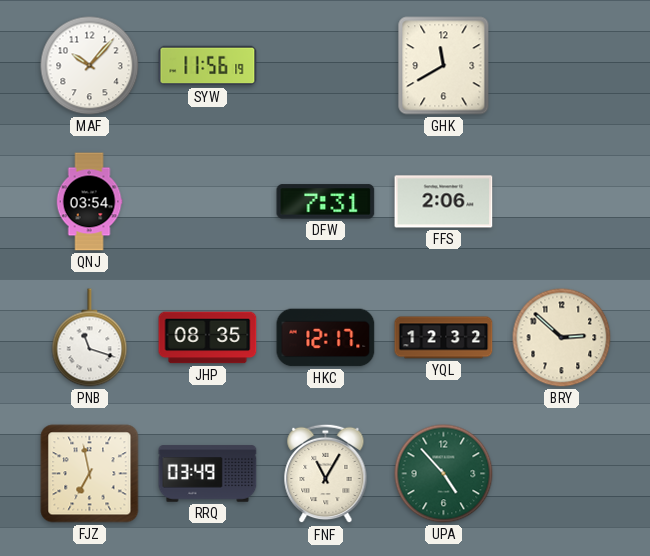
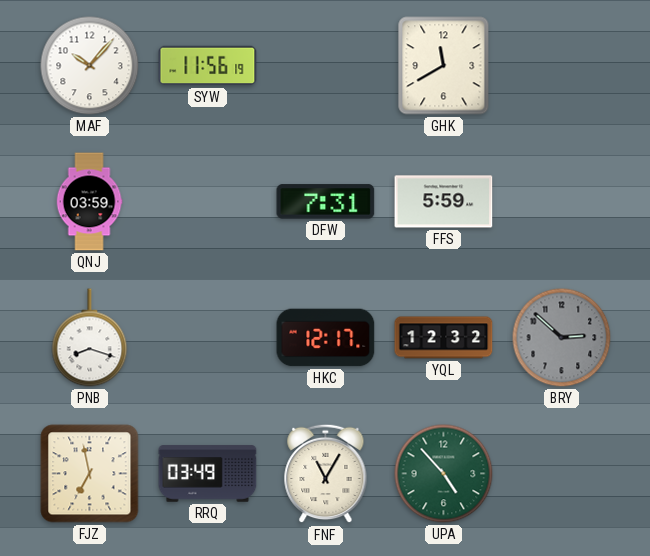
QNJ: 03:54 -> 03:59
FFS: 2:06 -> 5:59
PNB: 11:18 -> 8:18
JHP: 08:35 -> none
BRY dial: cream -> grey
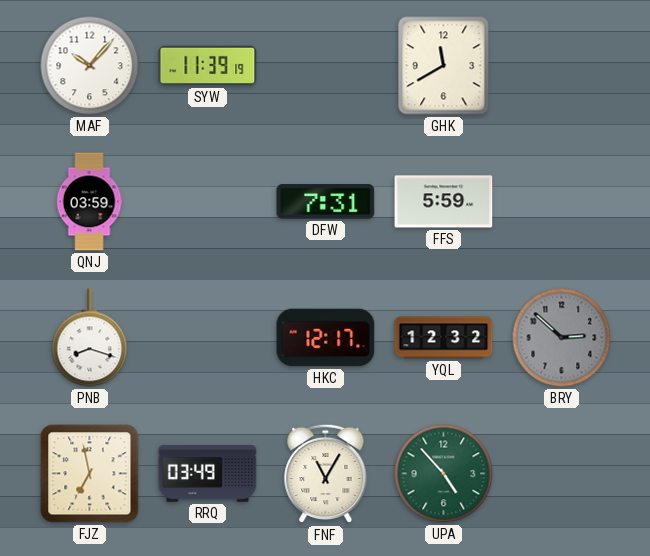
SYW: 11:56 -> 11:39
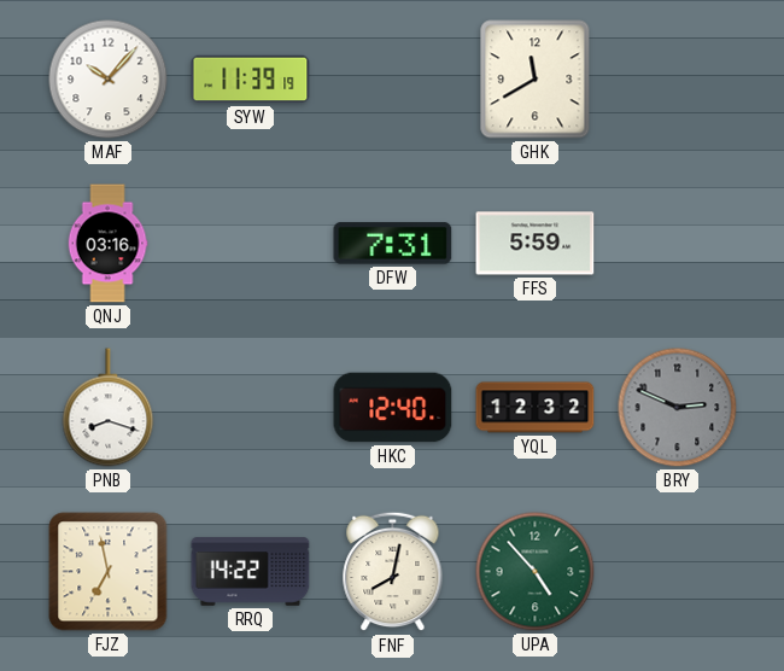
QNJ: 03:59 -> 03:16
HKC: 12:17 -> 12:40
BRY: 2:52 -> 2:49
RRQ: 03:49 -> 14:22
FNF: 11:05 -> 8:02
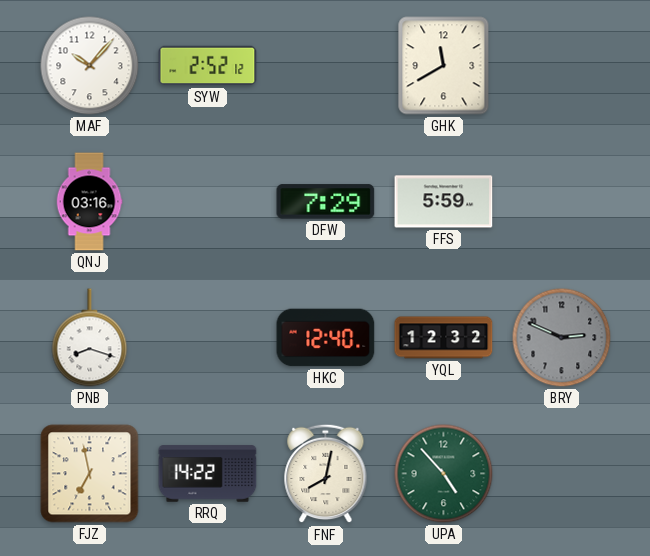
SYW: 11:39 -> 2:52
DFW: 7:31 -> 7:29
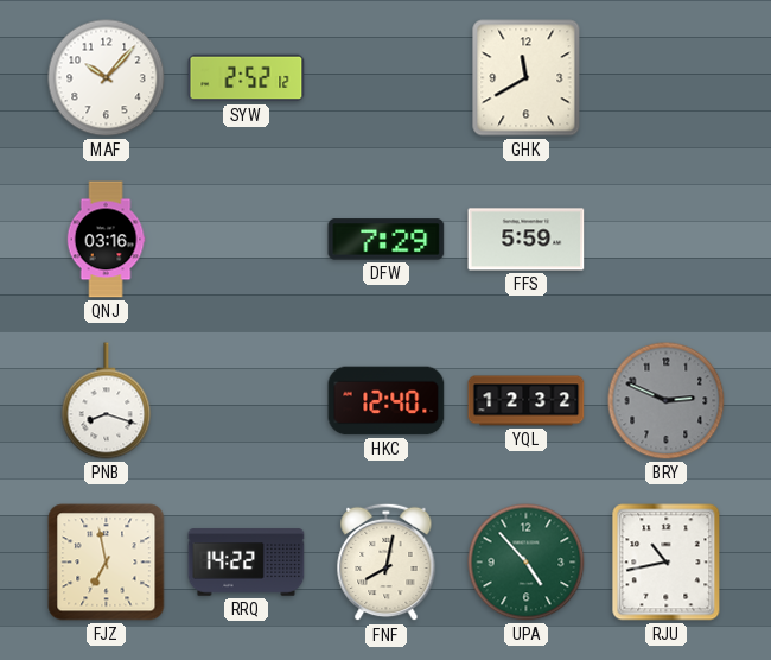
RJU: none -> 10:43
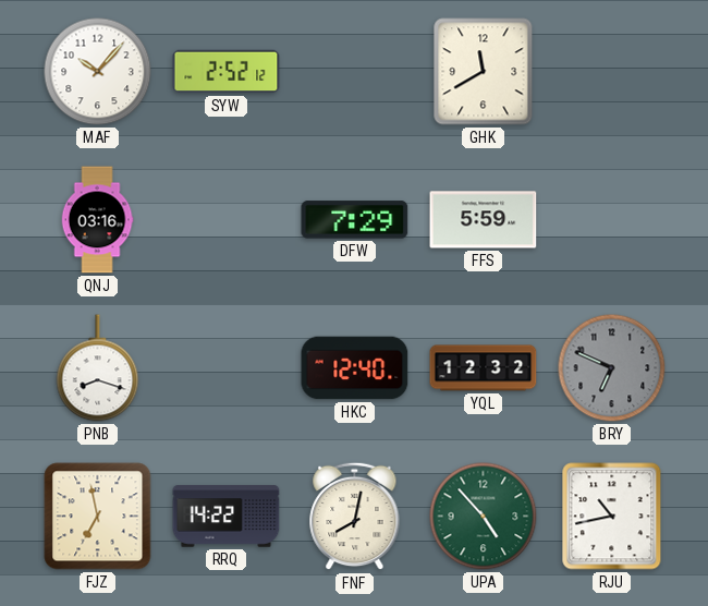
BRY: 2:49 -> 6:49
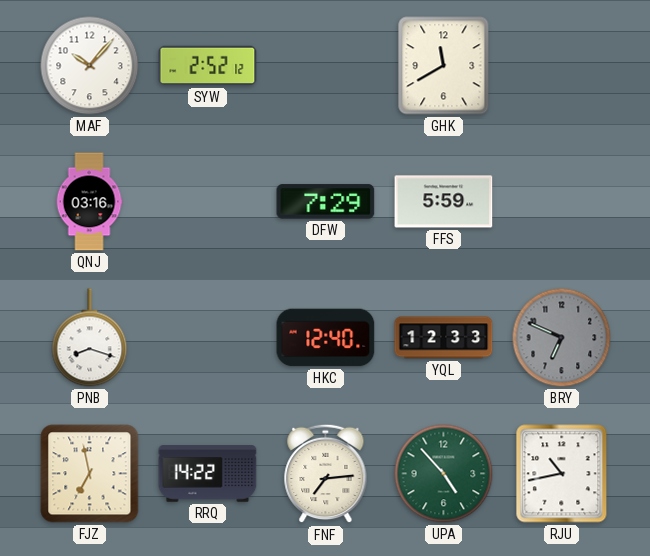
YQL: 12:32 -> 12:33
FNF: 8:02 -> 7:14
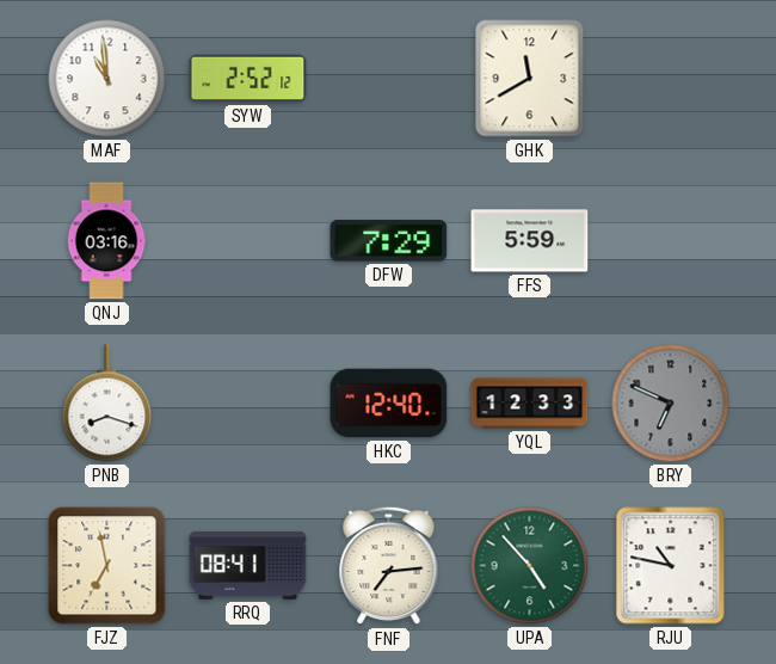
MAF: 10:07 -> 10:59
RRQ: 14:22 -> 08:41
RJU: 10:43 -> 10:47
